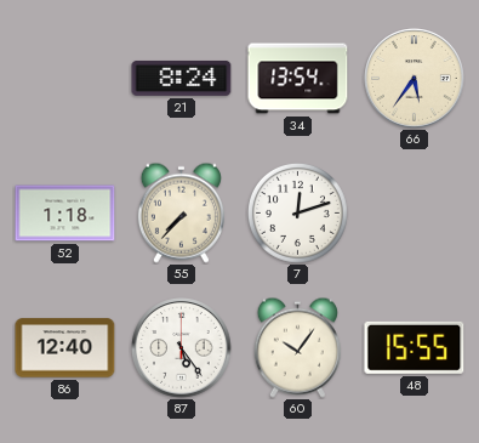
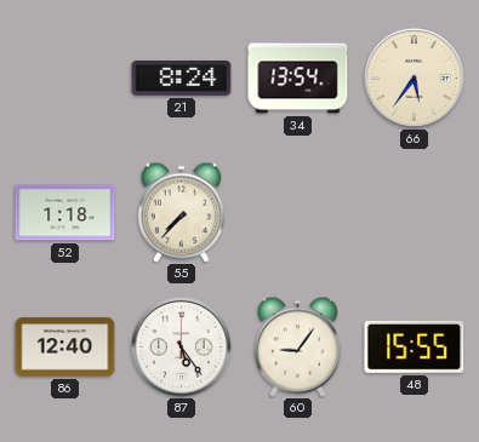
7: 12:12 -> none
60: 10:06 -> 9:06
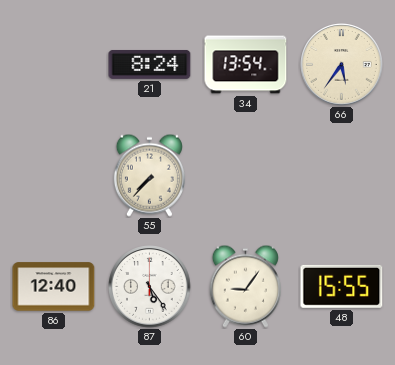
52: 1:18 -> none
